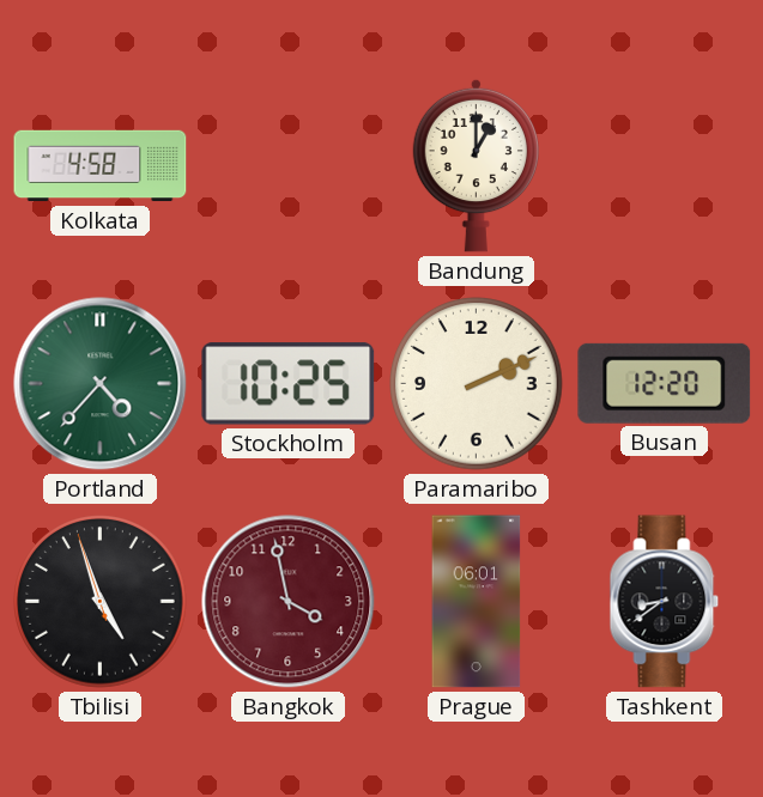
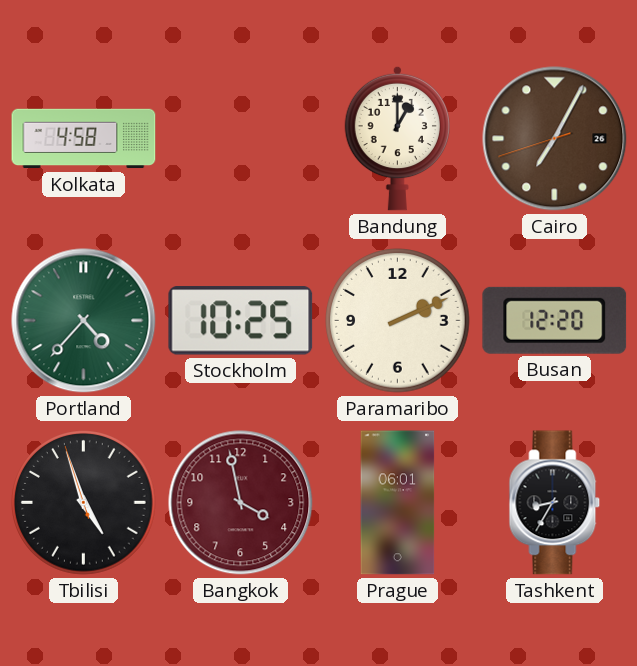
Cairo: none -> 7:04
Tashkent: 8:39 -> 8:35
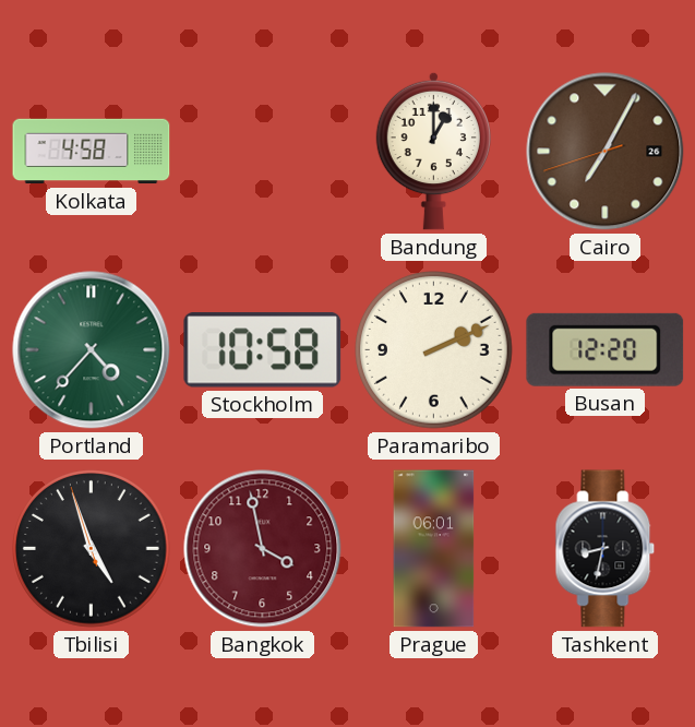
Stockholm: 10:25 -> 10:58
Tashkent: 8:35 -> 8:32
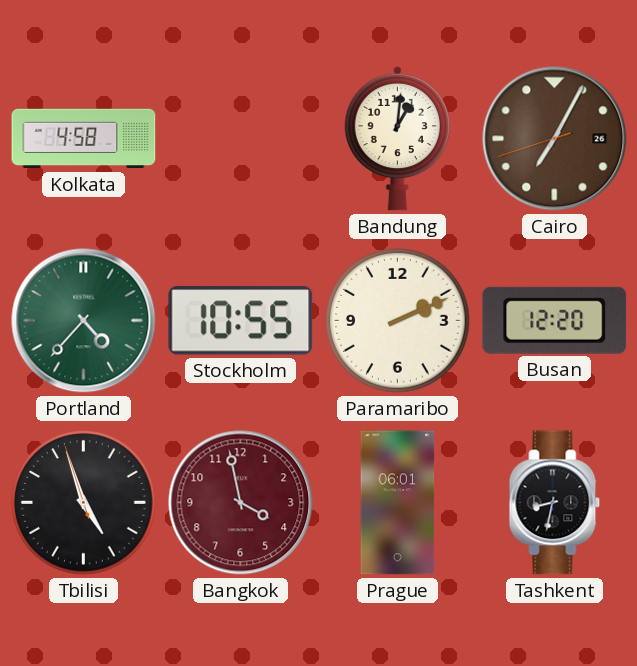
Bandung: 1:00 -> 1:01
Stockholm: 10:58 -> 10:55
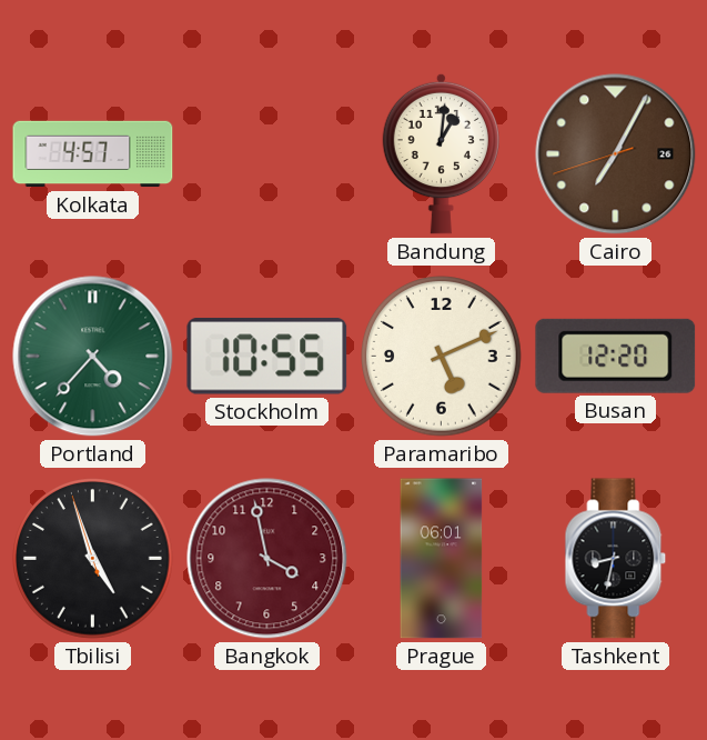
Kolkata: 4:58 -> 4:57
Paramaribo: 2:11 -> 5:11
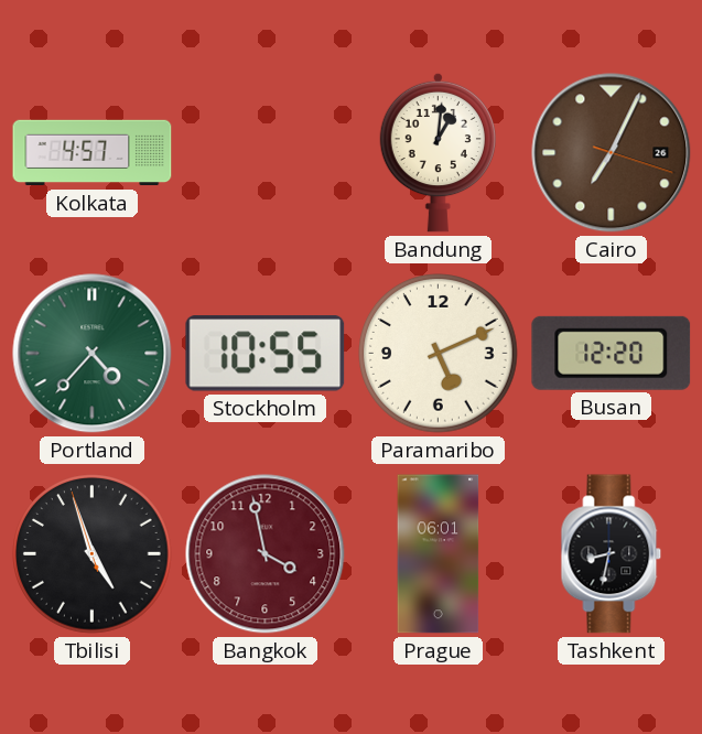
Cairo: 7:04:42 -> 7:04:18
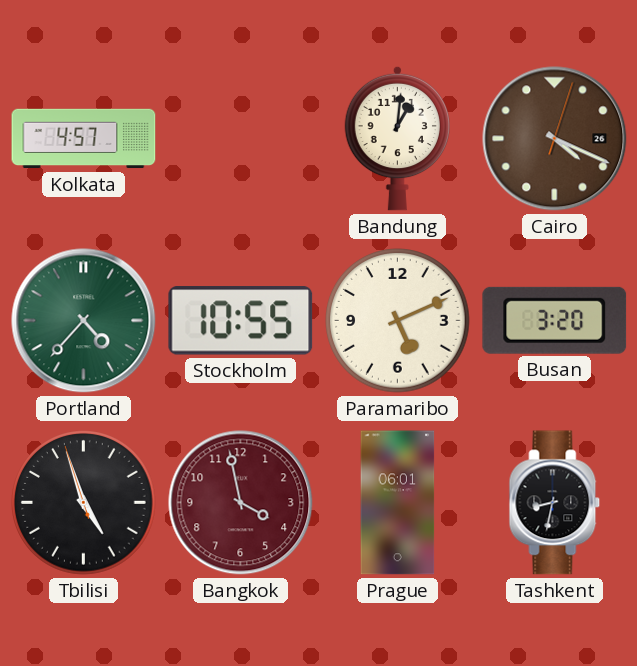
Cairo: 7:04 -> 4:19
Busan: 12:20 -> 3:20
